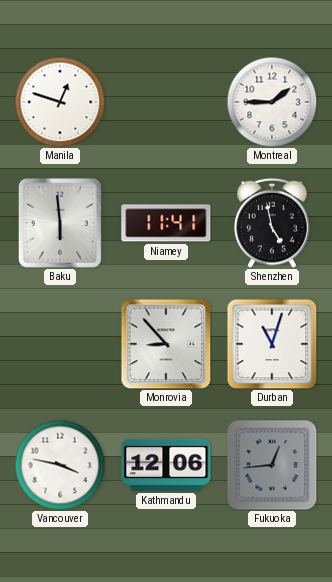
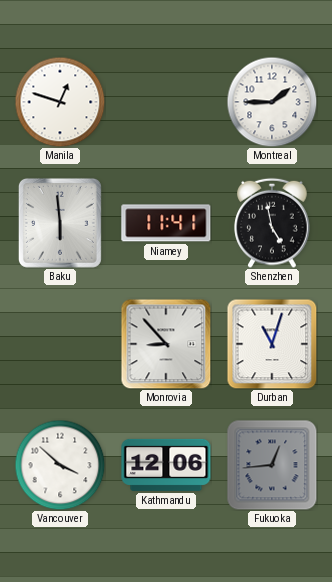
Vancouver: 3:47 -> 3:52
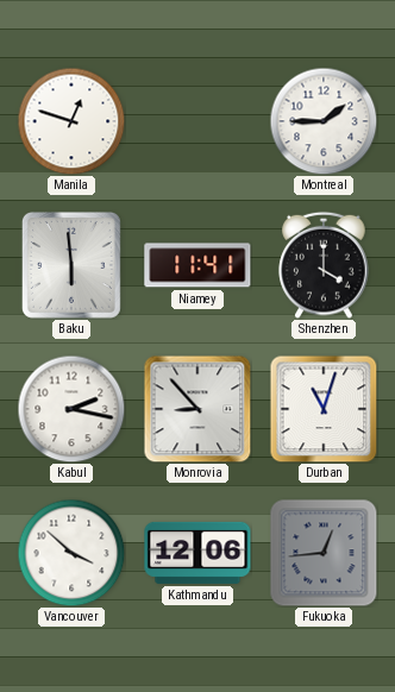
Shenzhen: 4:58 -> 4:00
Kabul: none -> 2:17
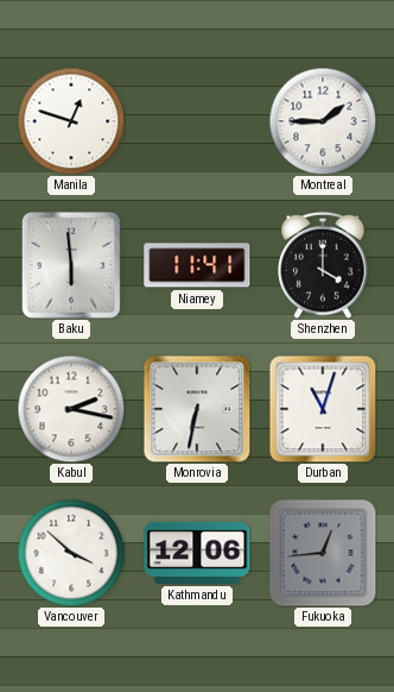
Monrovia: 8:53 -> 6:32
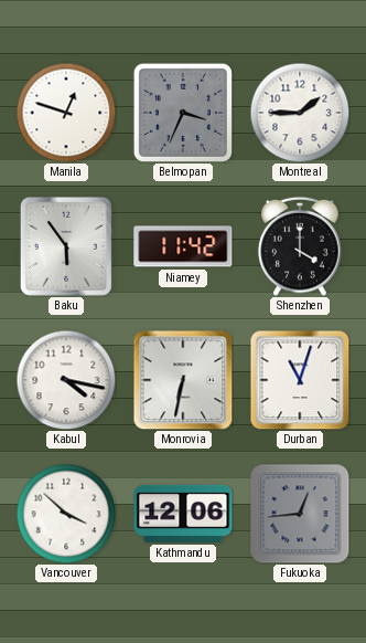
Belmopan: none -> 3:34
Baku: 5:59 -> 5:54
Niamey: 11:41 -> 11:42
Kabul: 2:17 -> 4:17
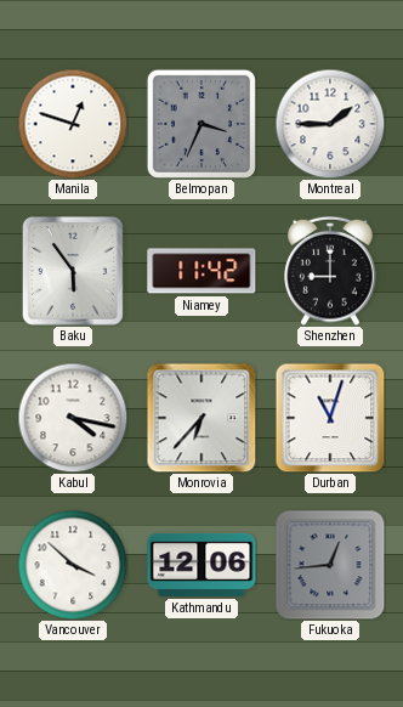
Shenzhen: 4:00 -> 9:00
Monrovia: 6:32 -> 6:37
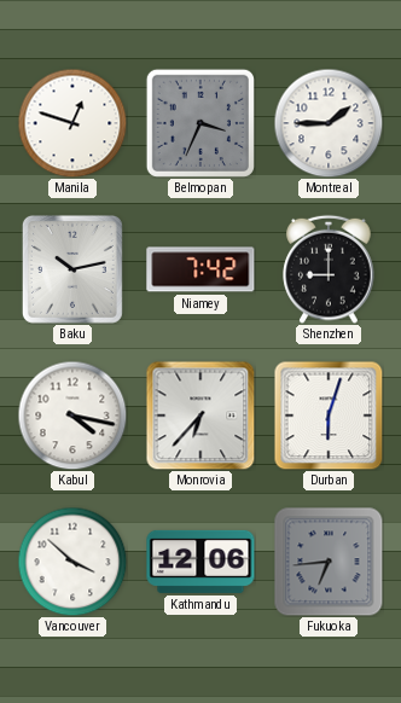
Baku: 5:54 -> 10:13
Niamey: 11:42 -> 7:42
Durban: 11:03 -> 6:03
Fukuoka: 12:44 -> 6:44
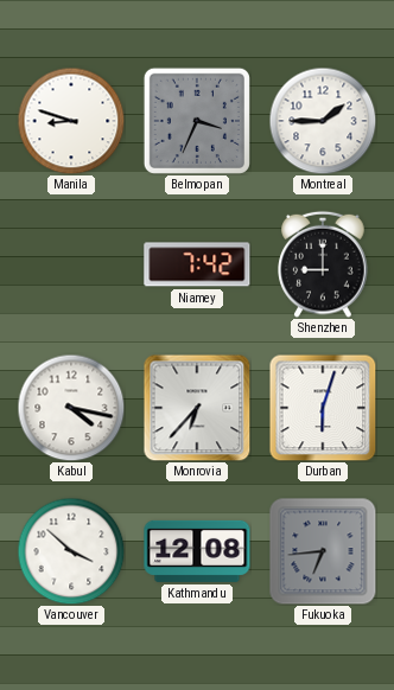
Manila: 12:48 -> 8:48
Baku: 10:13 -> none
Kathmandu: 12:06 -> 12:08
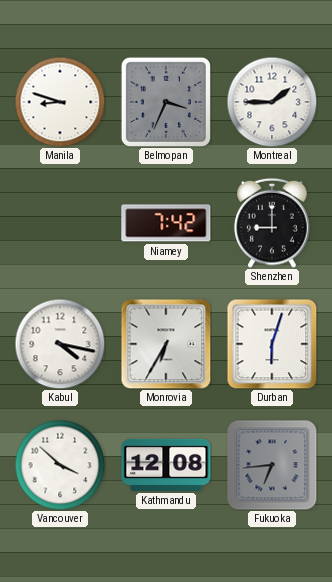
Monrovia: 6:37 -> 6:35
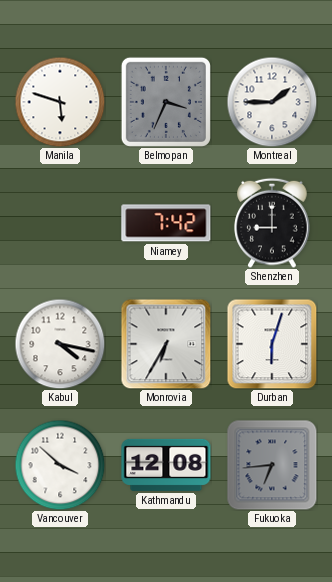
Manila: 8:48 -> 5:48
